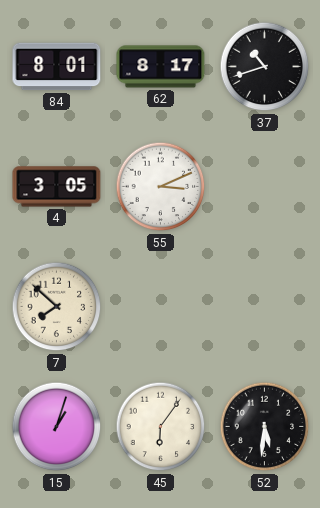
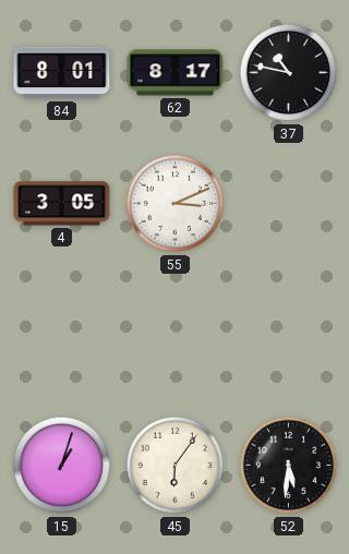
37: 10:42 -> 10:47
7: 7:52 -> none
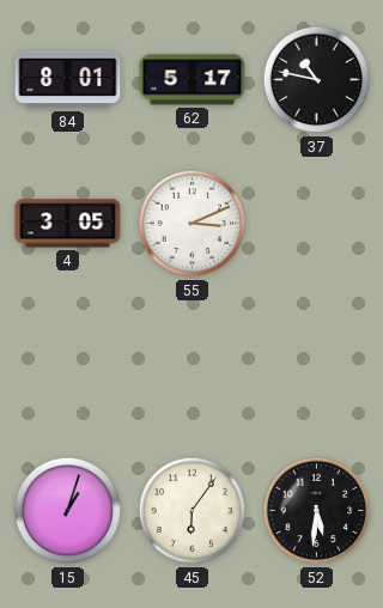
62: 8:17 -> 5:17
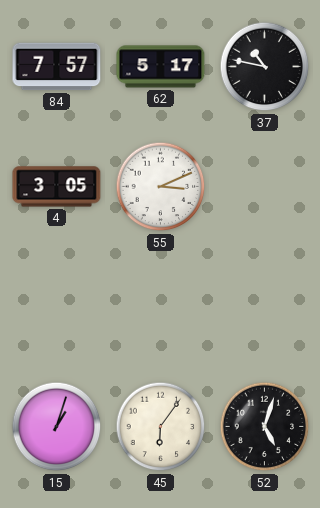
84: 8:01 -> 7:57
52: 5:31 -> 5:03
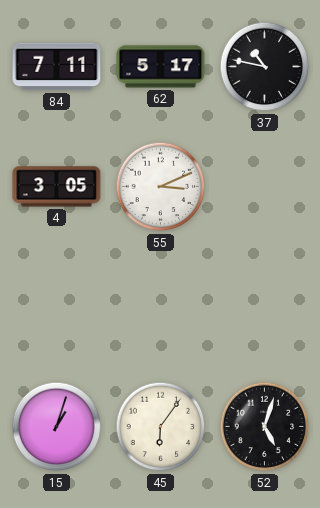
84: 7:57 -> 7:11
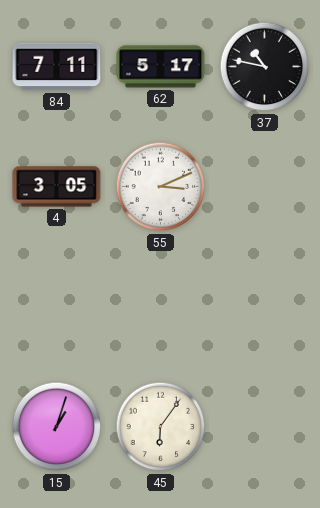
52: 5:03 -> none
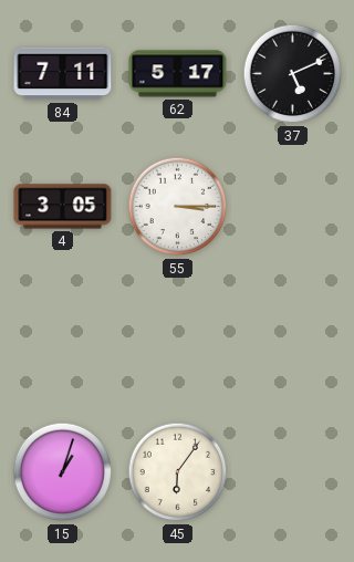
37: 10:47 -> 5:11
55: 3:11 -> 3:15
